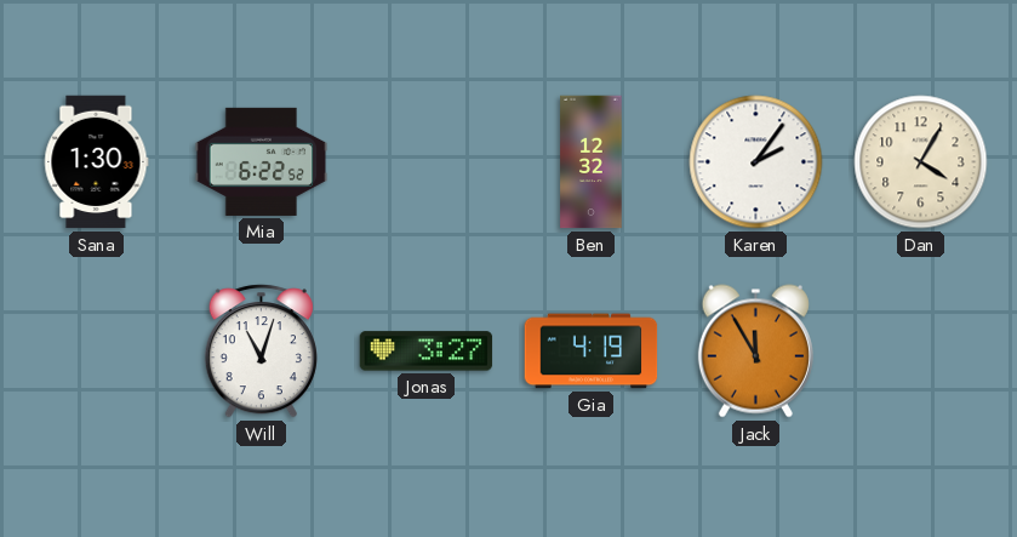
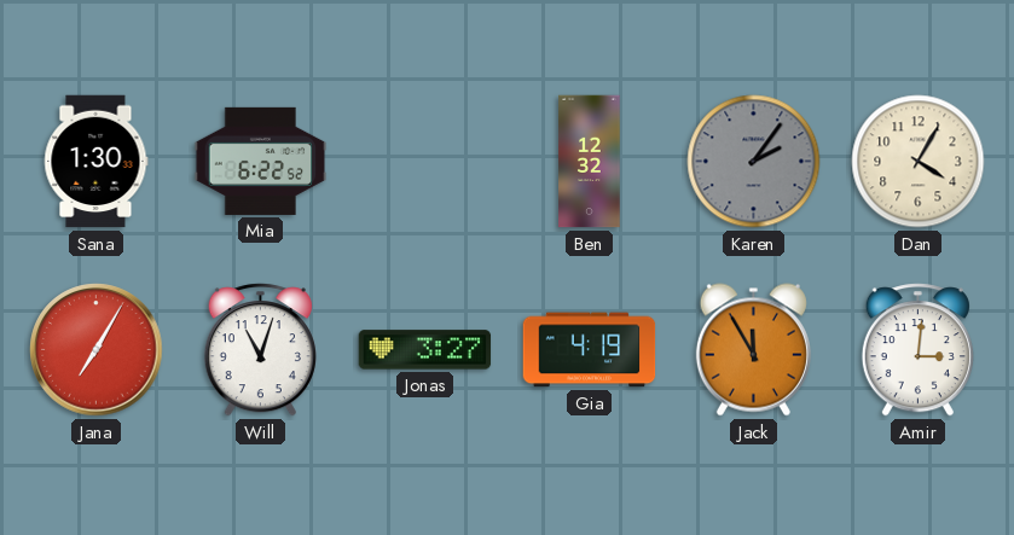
Karen dial: white -> grey
Jana: none -> 7:05
Amir: none -> 3:01
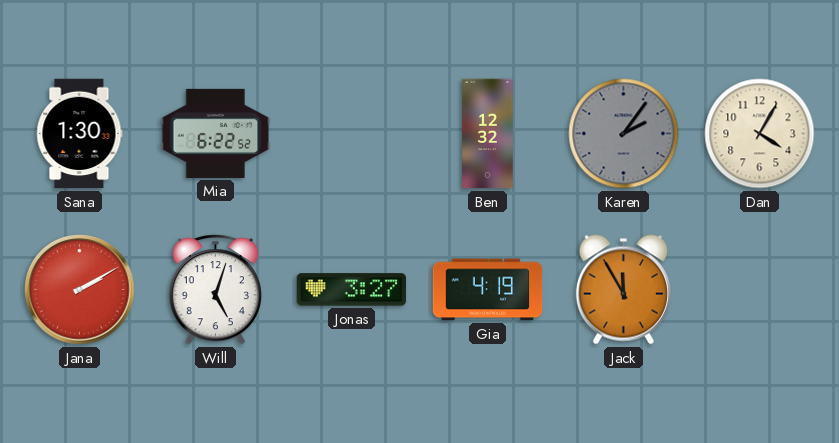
Jana: 7:05 -> 2:10
Will: 11:03 -> 5:03
Amir: 3:01 -> none
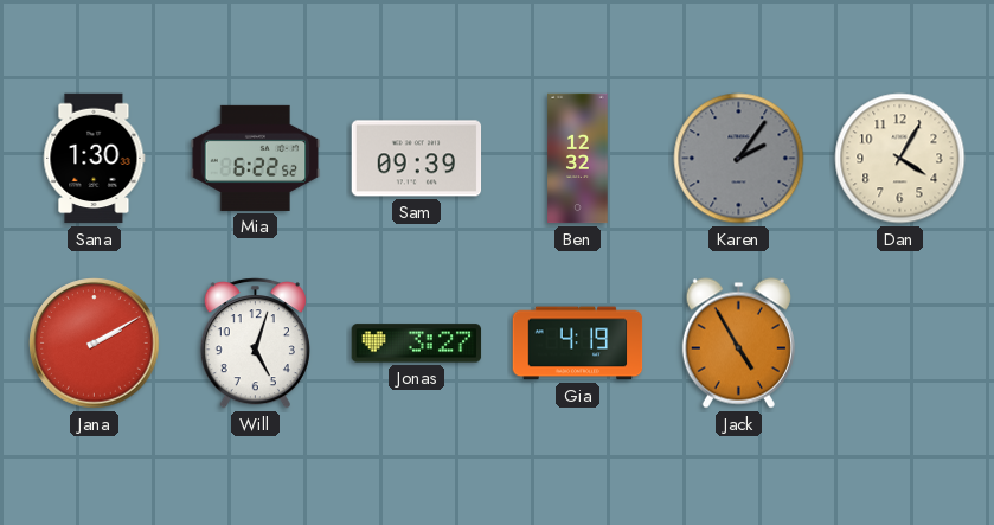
Sam: none -> 09:39
Jack: 11:55 -> 4:55
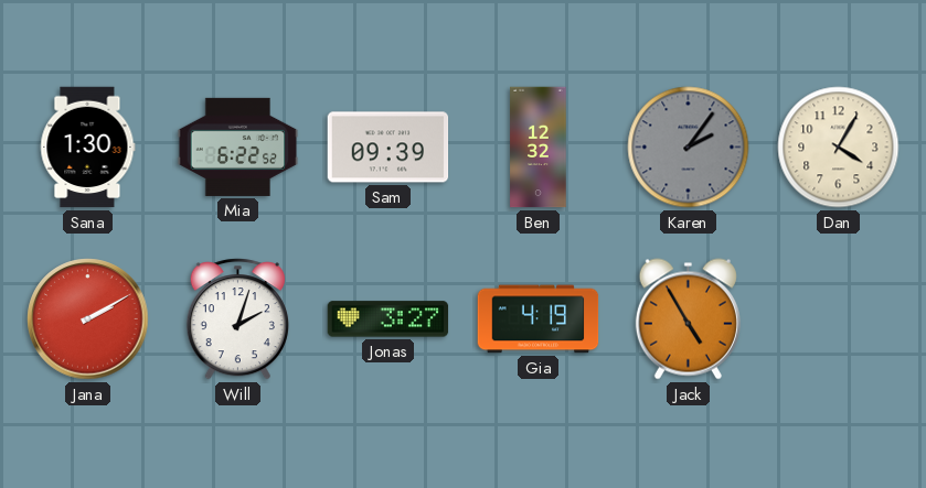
Will: 5:03 -> 2:03
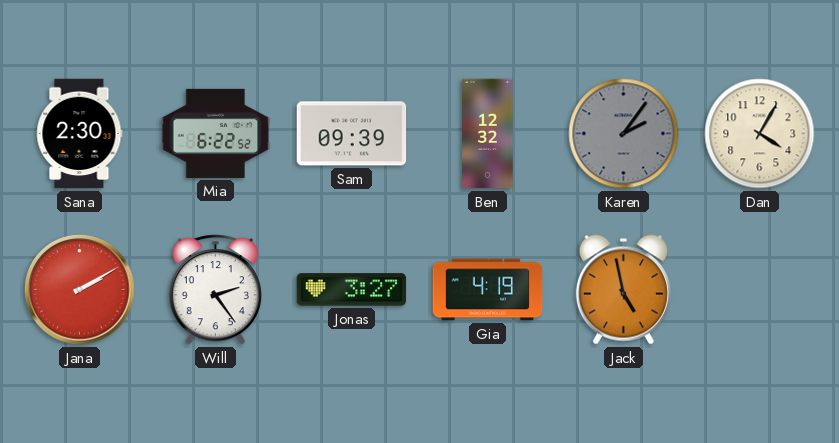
Sana: 1:30 -> 2:30
Will: 2:03 -> 2:24
Jack: 4:55 -> 4:58
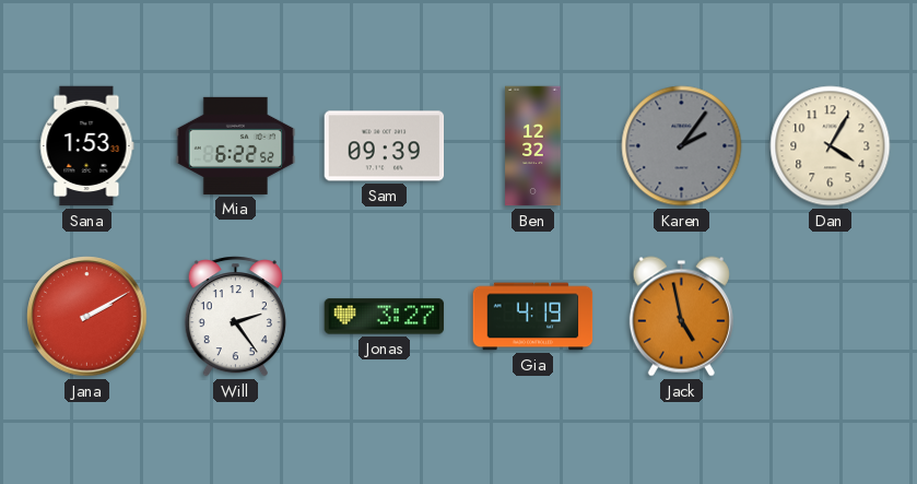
Sana: 2:30 -> 1:53
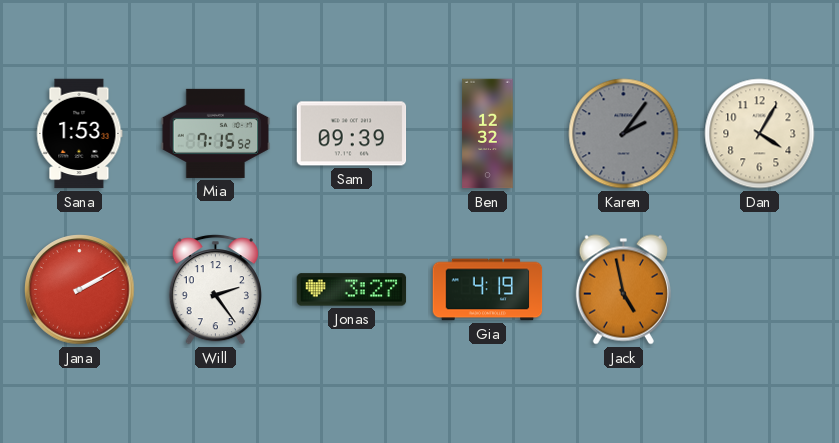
Mia: 6:22 -> 7:15
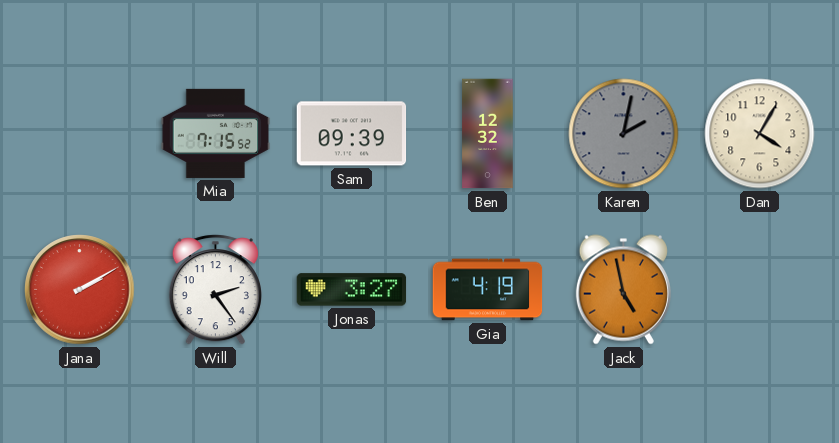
Sana: 1:53 -> none
Karen: 2:06 -> 2:02
